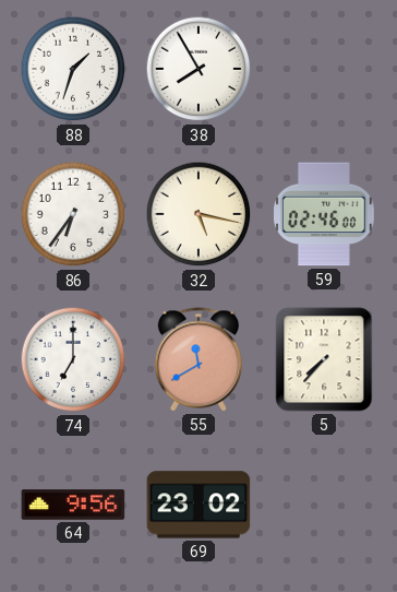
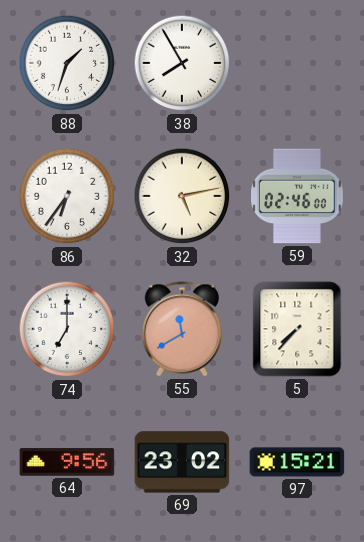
32: 5:17 -> 5:13
97: none -> 15:21
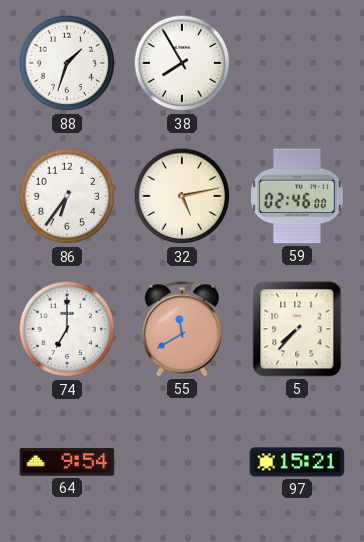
64: 9:56 -> 9:54
69: 23:02 -> none
